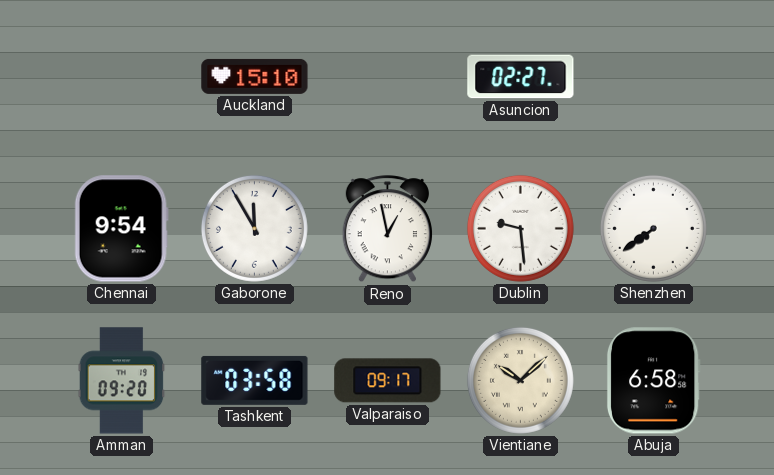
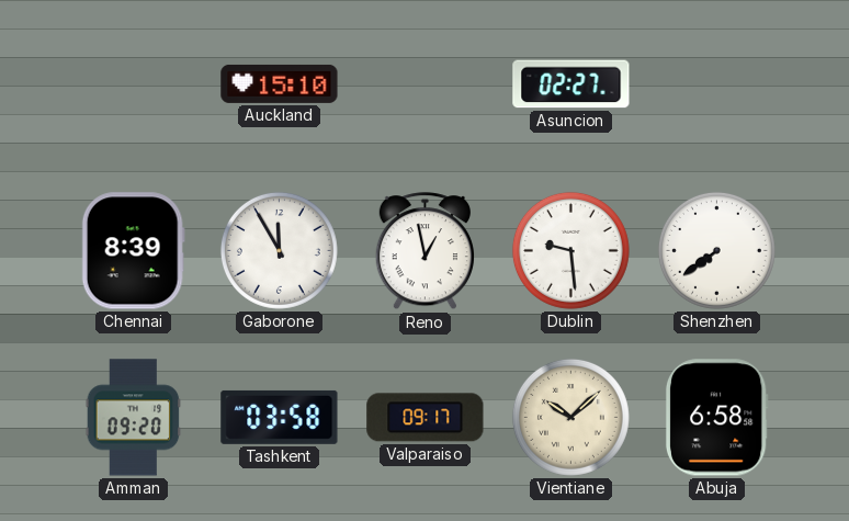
Chennai: 9:54 -> 8:39
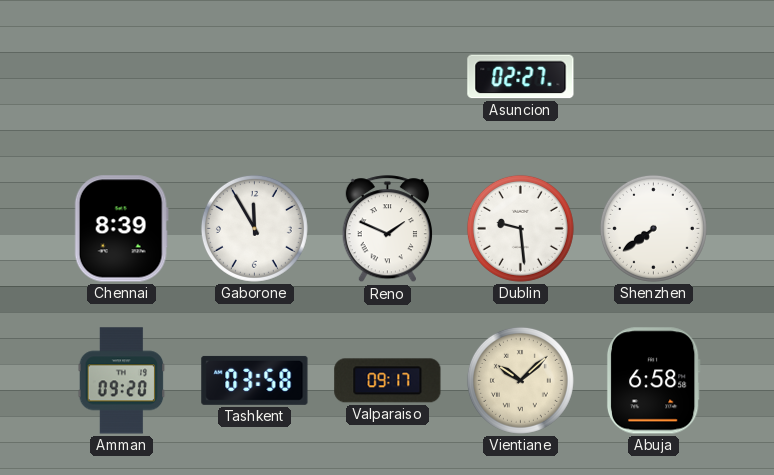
Auckland: 15:10 -> none
Reno: 12:58 -> 1:49
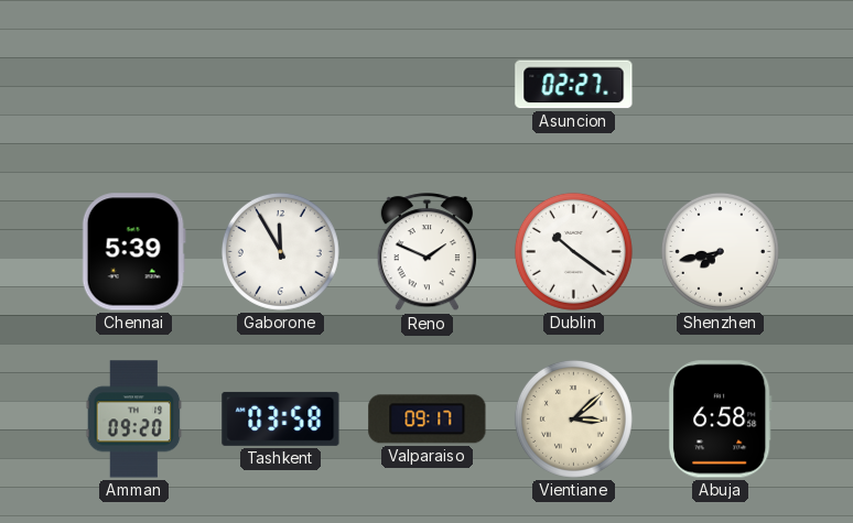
Chennai: 8:39 -> 5:39
Dublin: 9:29 -> 10:21
Shenzhen: 7:39 -> 7:43
Vientiane: 10:08 -> 3:08
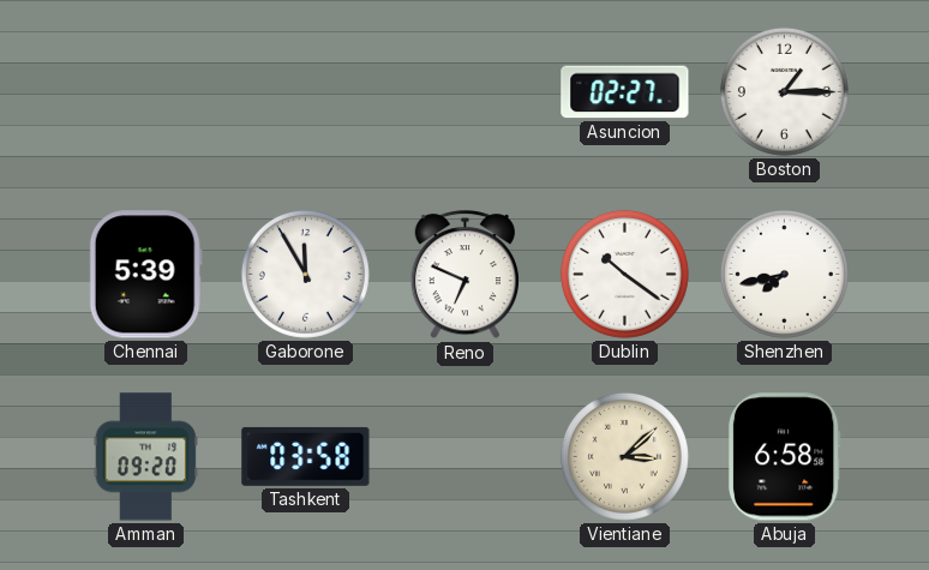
Boston: none -> 1:15
Reno: 1:49 -> 6:49
Valparaiso: 09:17 -> none
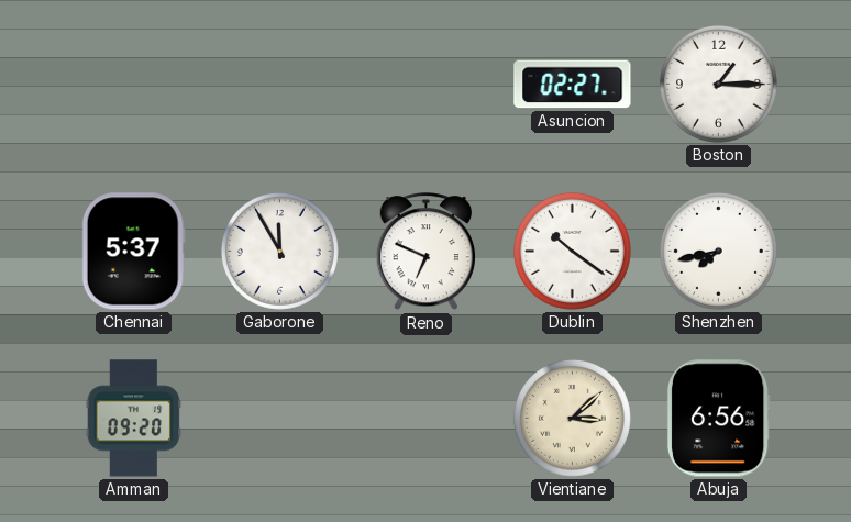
Chennai: 5:39 -> 5:37
Tashkent: 03:58 -> none
Abuja: 6:58 -> 6:56
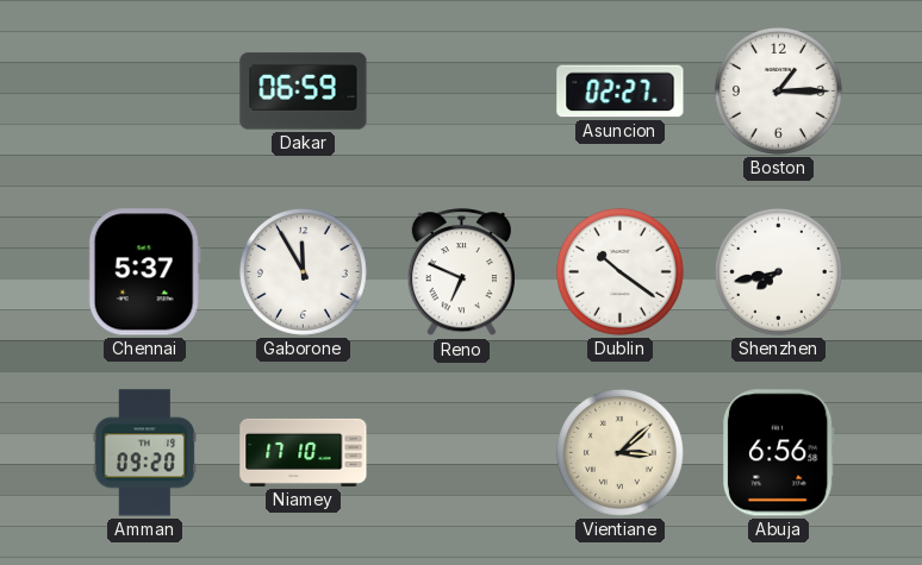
Dakar: none -> 06:59
Niamey: none -> 17:10
